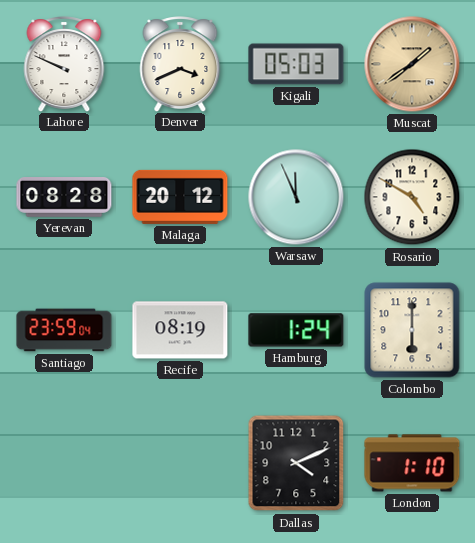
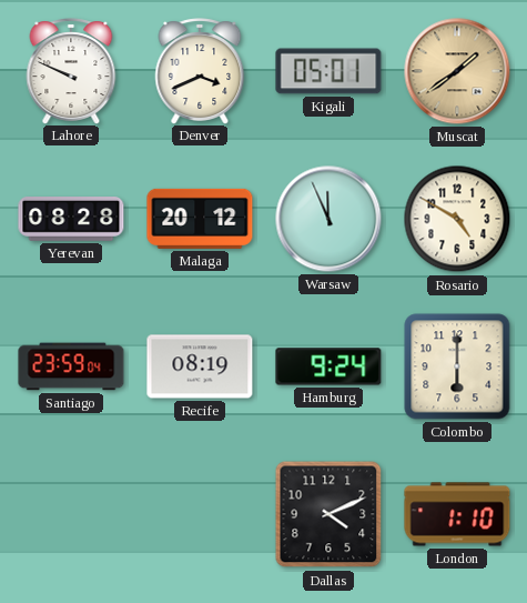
Kigali: 05:03 -> 05:01
Hamburg: 1:24 -> 9:24
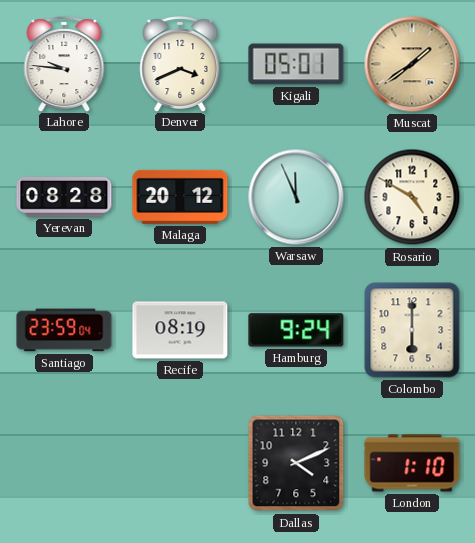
Lahore: 9:49 -> 9:46
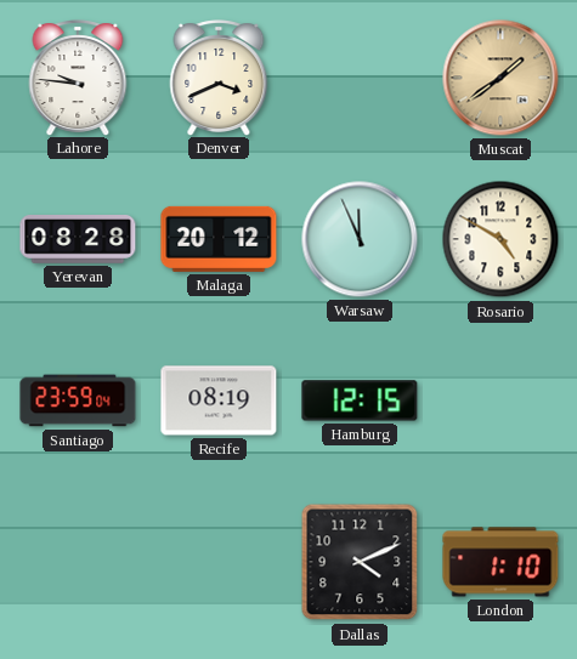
Kigali: 05:01 -> none
Hamburg: 9:24 -> 12:15
Colombo: 6:00 -> none
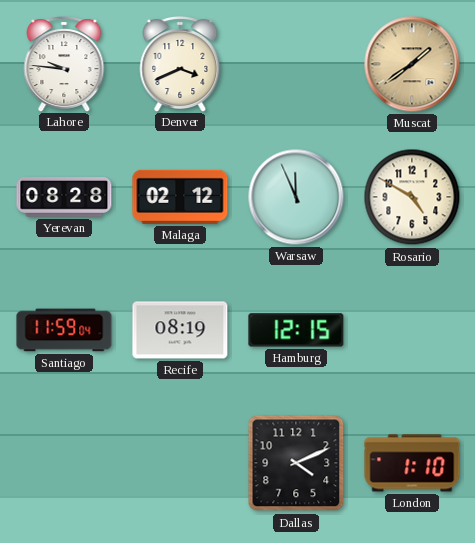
Malaga: 20:12 -> 02:12
Santiago: 23:59 -> 11:59
